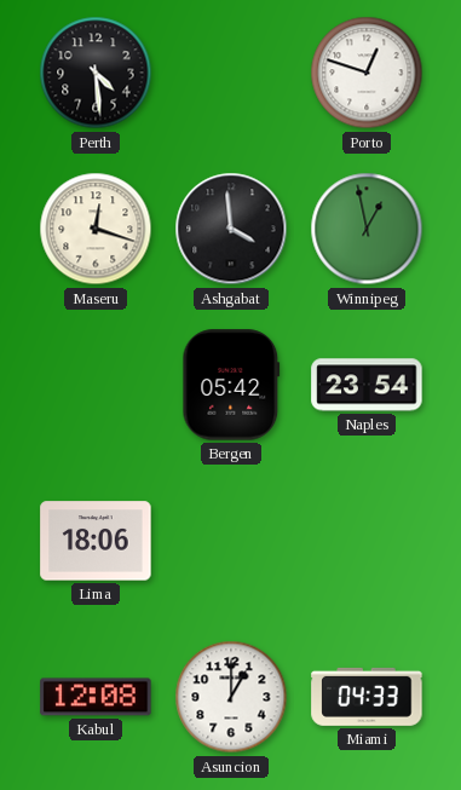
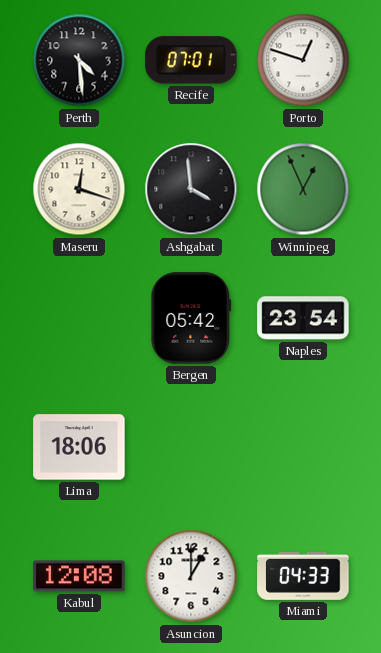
Recife: none -> 07:01
Winnipeg: 12:58 -> 12:56
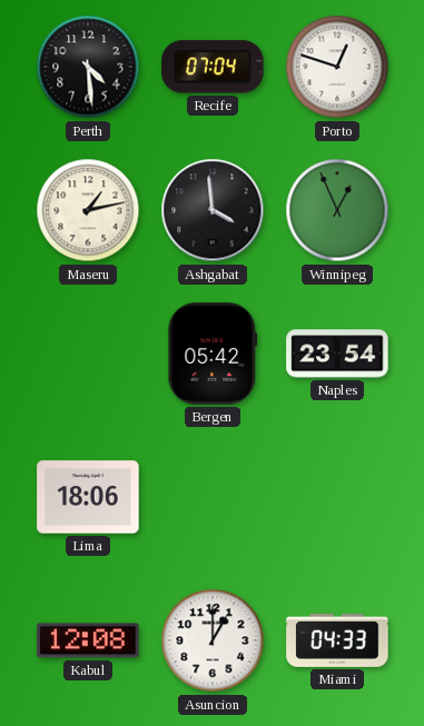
Recife: 07:01 -> 07:04
Maseru: 12:18 -> 1:13
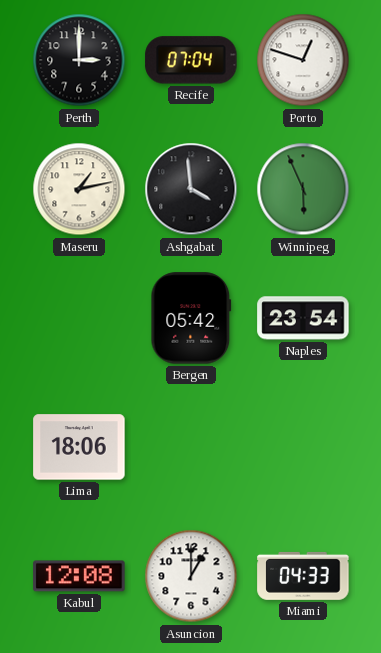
Perth: 4:29 -> 3:00
Winnipeg: 12:56 -> 5:56
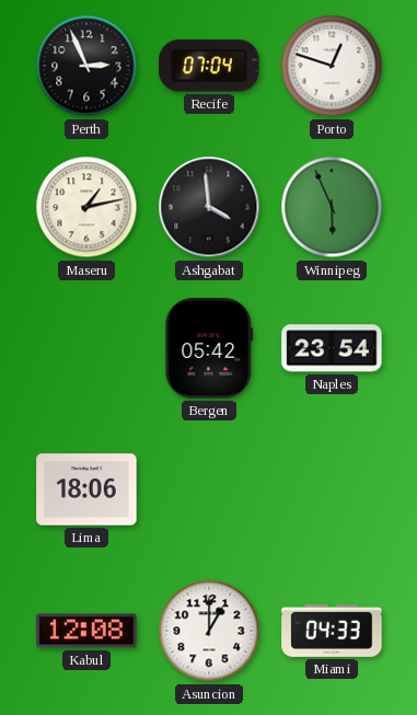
Perth: 3:00 -> 2:56
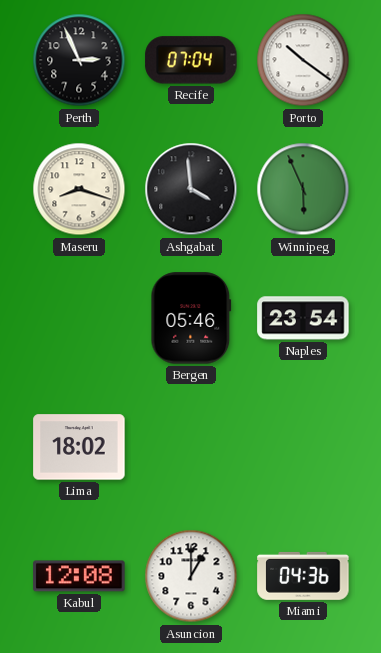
Porto: 12:48 -> 10:21
Maseru: 1:13 -> 8:18
Bergen: 05:42 -> 05:46
Lima: 18:06 -> 18:02
Miami: 04:33 -> 04:36
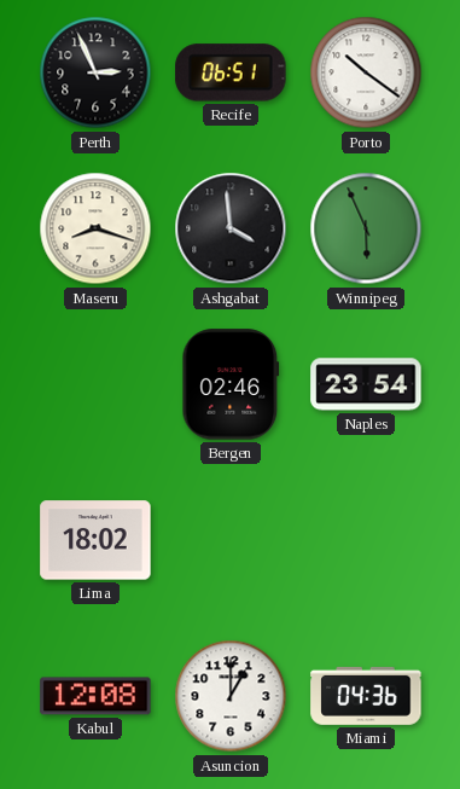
Recife: 07:04 -> 06:51
Bergen: 05:46 -> 02:46
